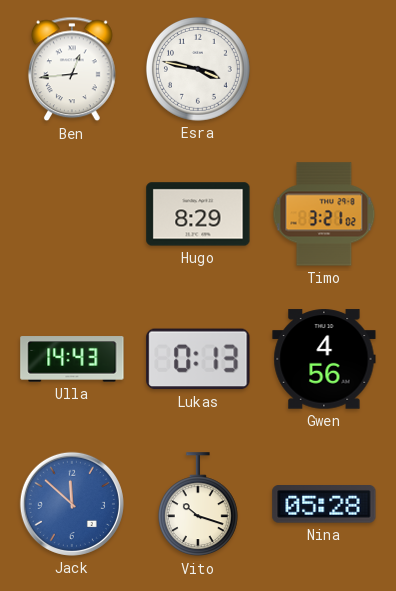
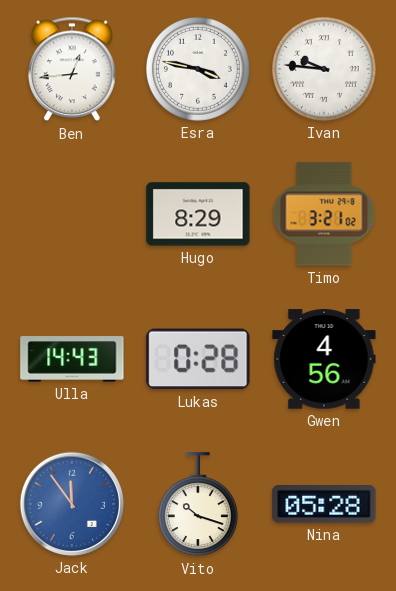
Ivan: none -> 9:46
Lukas: 0:13 -> 0:28
Jack: 11:52 -> 11:54
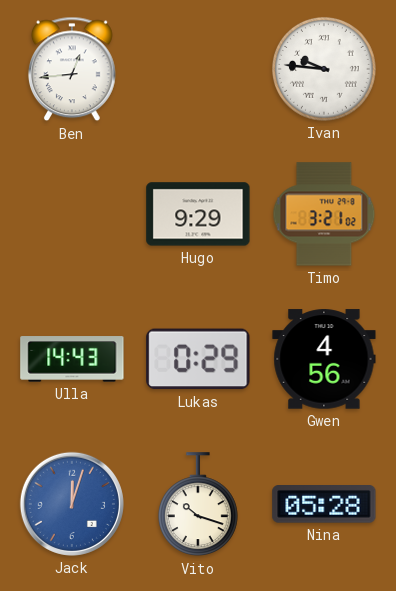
Esra: 3:47 -> none
Hugo: 8:29 -> 9:29
Lukas: 0:28 -> 0:29
Jack: 11:54 -> 12:03
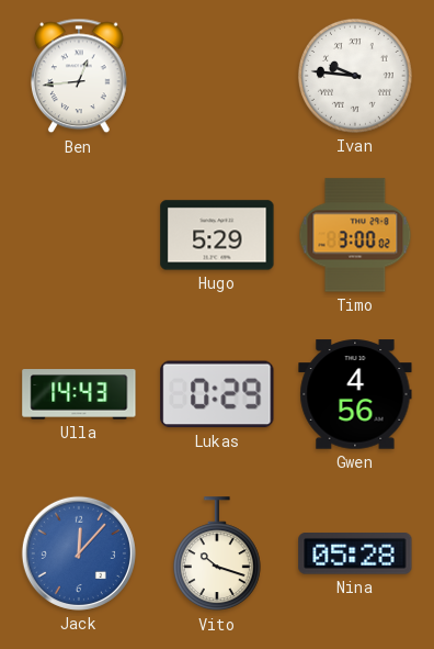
Hugo: 9:29 -> 5:29
Timo: 3:21 -> 3:00
Jack: 12:03 -> 12:07
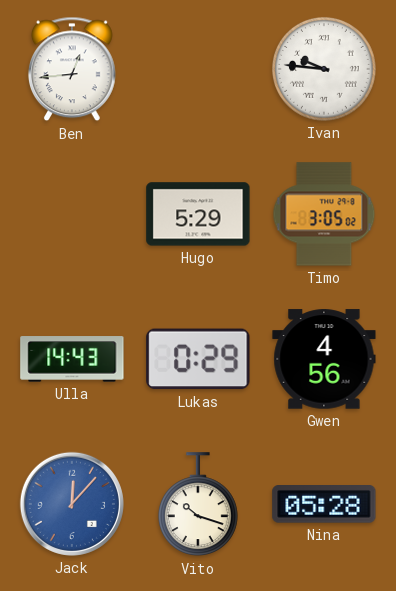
Timo: 3:00 -> 3:05
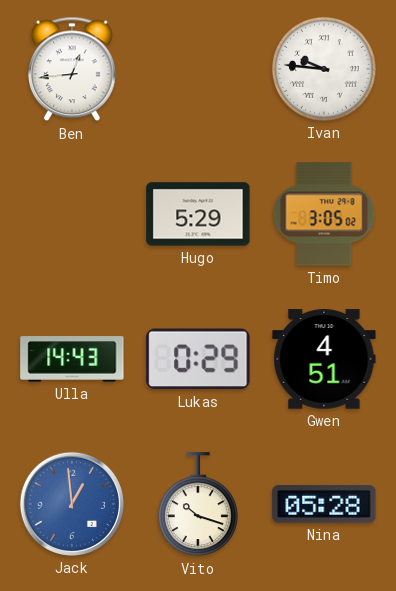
Gwen: 4:56 -> 4:51
Jack: 12:07 -> 12:59
